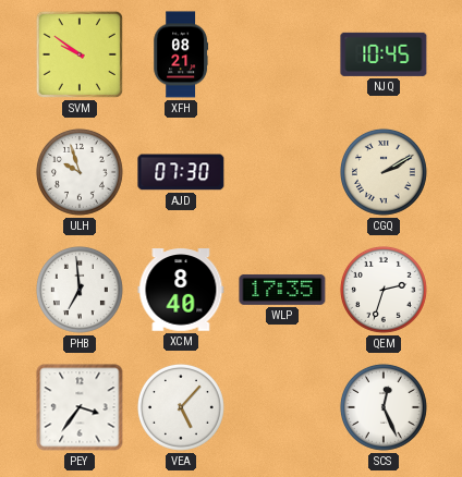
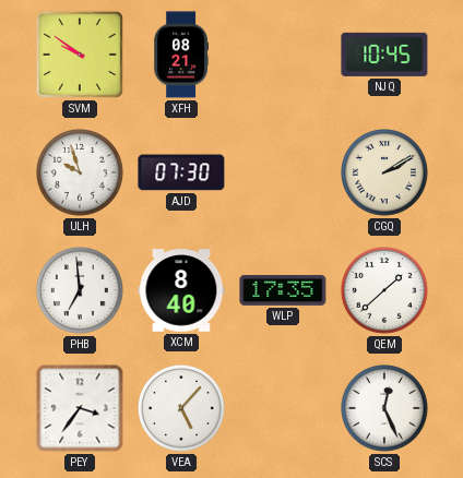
QEM: 2:33 -> 1:38
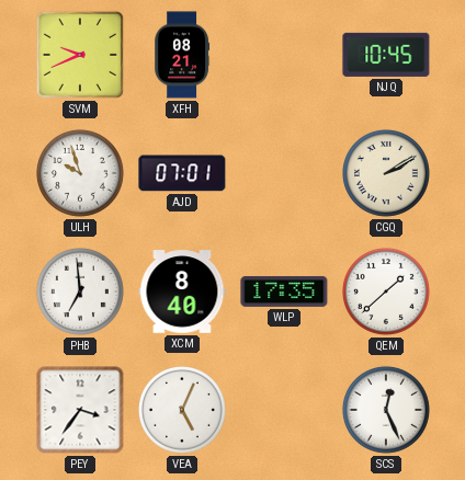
SVM: 9:51 -> 9:41
AJD: 07:30 -> 07:01
VEA: 5:07 -> 5:04
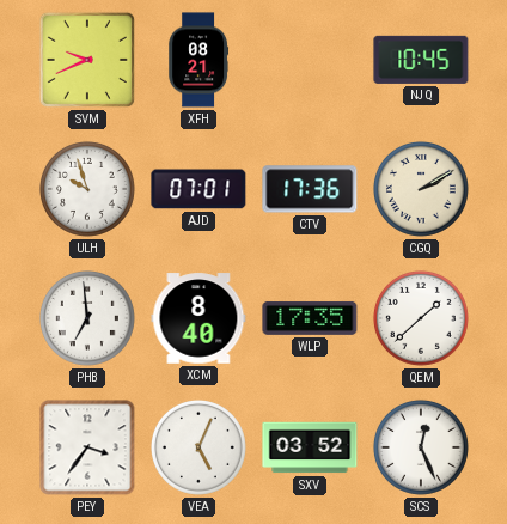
CTV: none -> 17:36
SXV: none -> 03:52
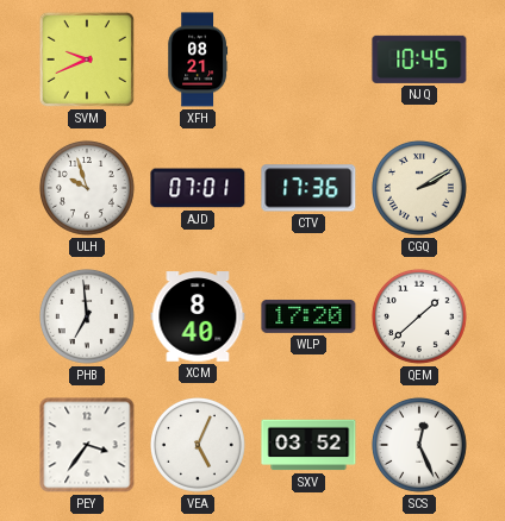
WLP: 17:35 -> 17:20
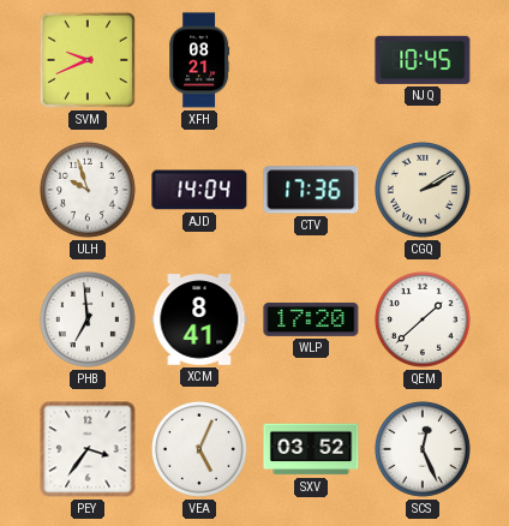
AJD: 07:01 -> 14:04
XCM: 8:40 -> 8:41
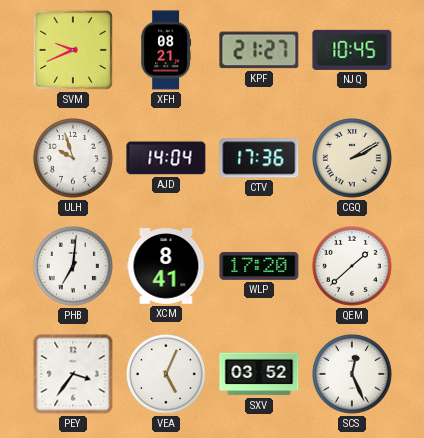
KPF: none -> 21:27
PHB: 6:59 -> 7:01
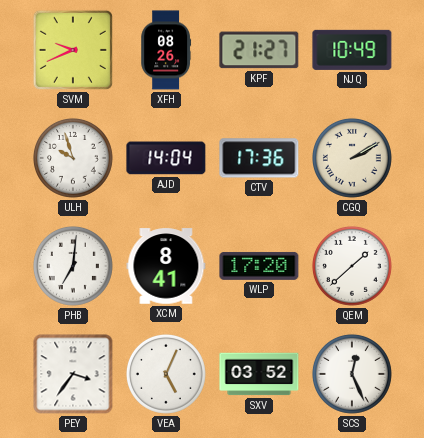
XFH: 08:21 -> 08:26
NJQ: 10:45 -> 10:49
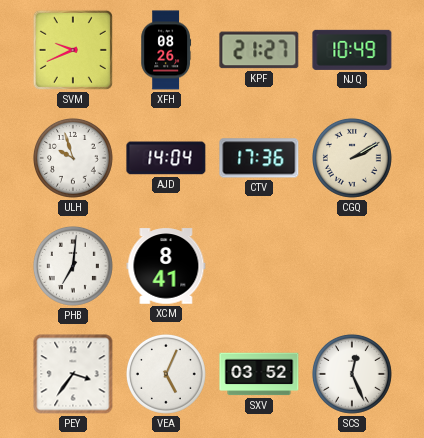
WLP: 17:20 -> none
QEM: 1:38 -> none
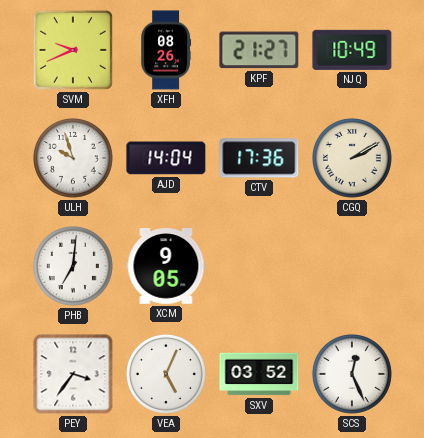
XCM: 8:41 -> 9:05
